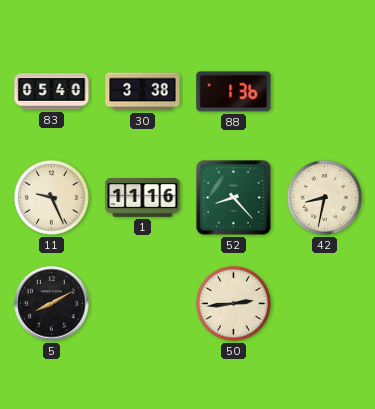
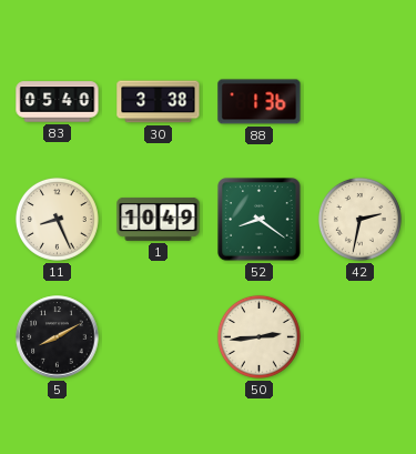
11: 9:26 -> 8:26
1: 11:16 -> 10:49
52: 8:23 -> 8:21
42: 8:32 -> 2:32
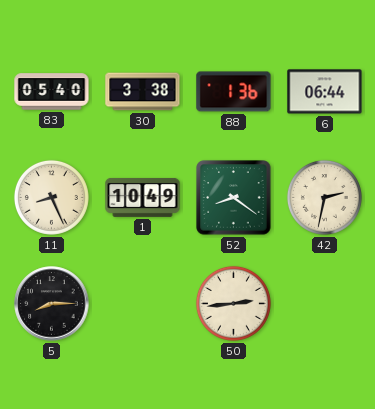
6: none -> 06:44
5: 8:10 -> 8:15
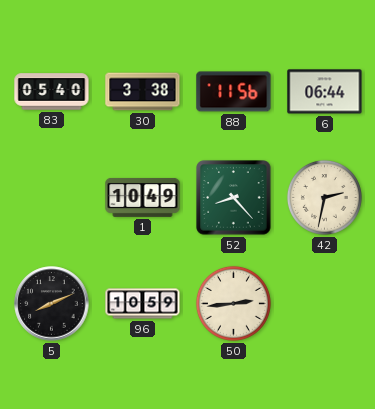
88: 1:36 -> 11:56
11: 8:26 -> none
52: 8:21 -> 8:23
5: 8:15 -> 8:11
96: none -> 10:59
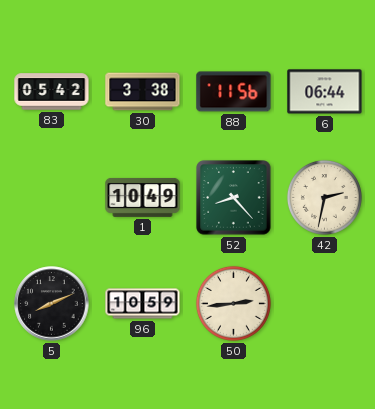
83: 05:40 -> 05:42
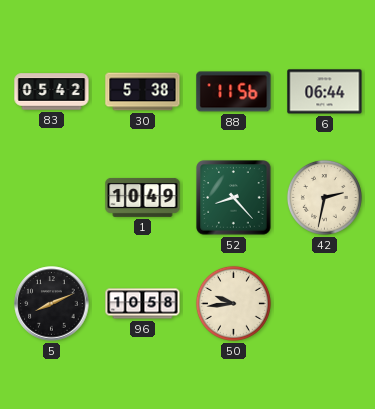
30: 3:38 -> 5:38
96: 10:59 -> 10:58
50: 2:44 -> 9:44
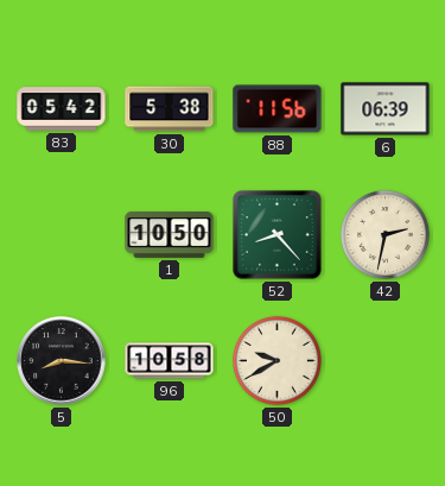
6: 06:44 -> 06:39
1: 10:49 -> 10:50
5: 8:11 -> 8:16
50: 9:44 -> 9:40
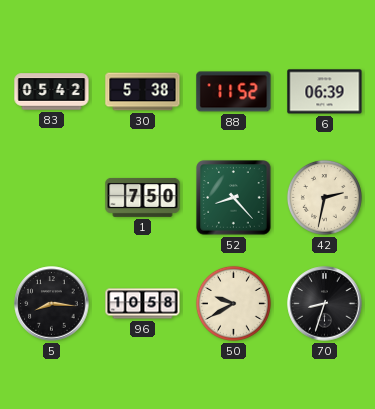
88: 11:56 -> 11:52
1: 10:50 -> 7:50
70: none -> 8:33
